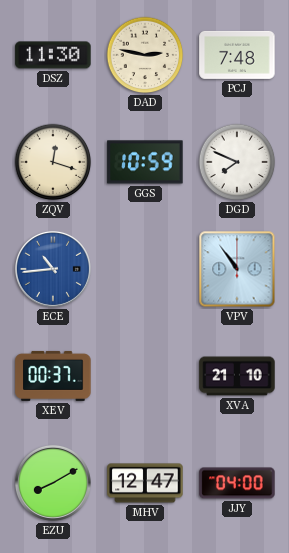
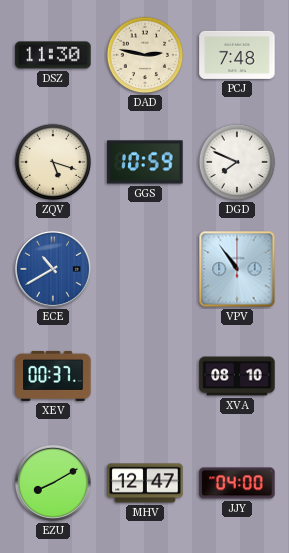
ZQV: 12:18 -> 5:18
ECE: 10:44 -> 10:40
XVA: 21:10 -> 08:10
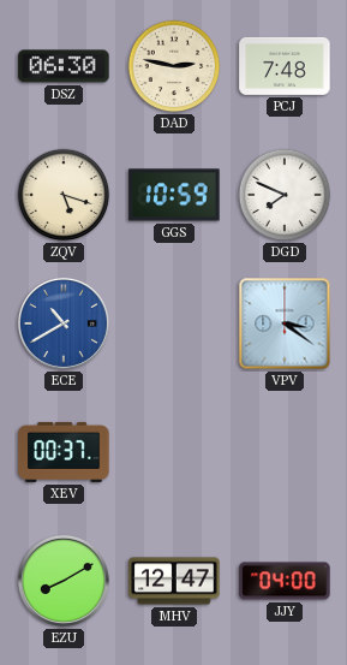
DSZ: 11:30 -> 06:30
VPV: 10:54 -> 3:21
XVA: 08:10 -> none
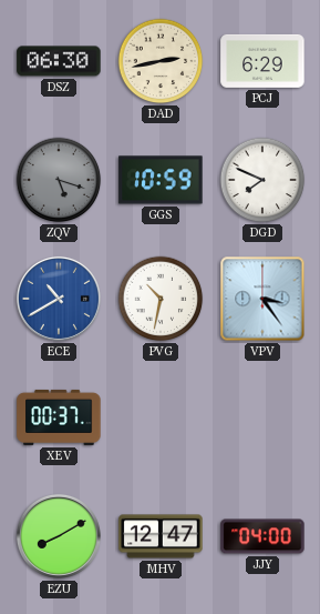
DAD: 2:47 -> 2:43
PCJ: 7:48 -> 6:29
ZQV dial: cream -> grey
PVG: none -> 10:32
VPV: 3:21 -> 3:24
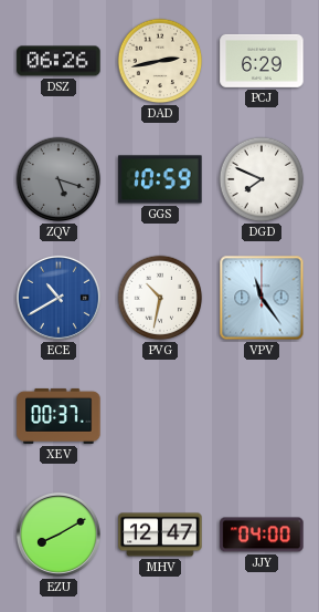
DSZ: 06:30 -> 06:26
VPV: 3:24 -> 11:24
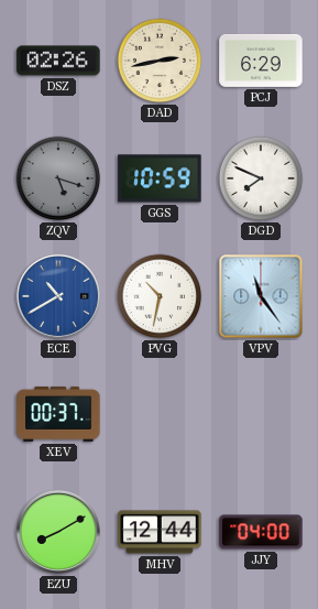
DSZ: 06:26 -> 02:26
MHV: 12:47 -> 12:44
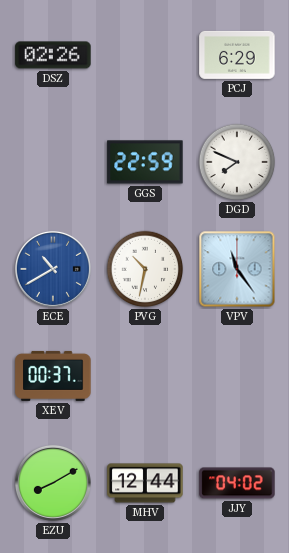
DAD: 2:43 -> none
ZQV: 5:18 -> none
GGS: 10:59 -> 22:59
JJY: 04:00 -> 04:02
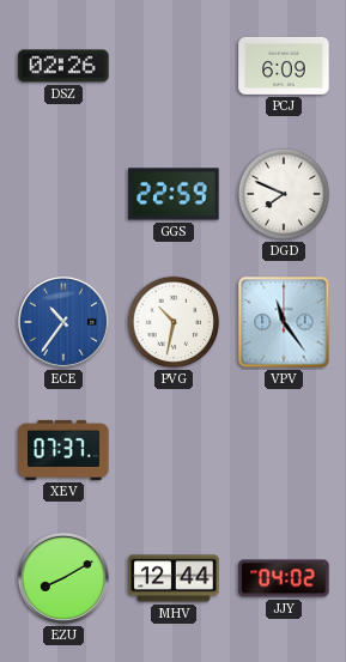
PCJ: 6:29 -> 6:09
ECE: 10:40 -> 10:36
XEV: 00:37 -> 07:37
